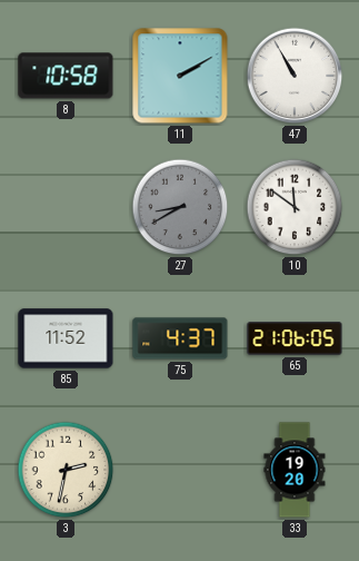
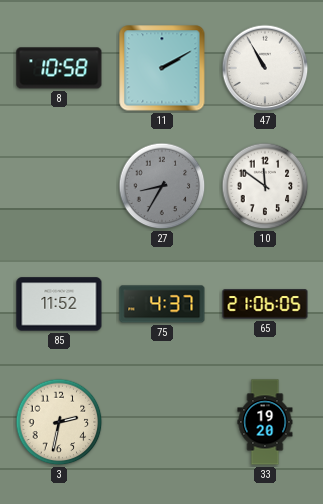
27: 8:40 -> 8:35
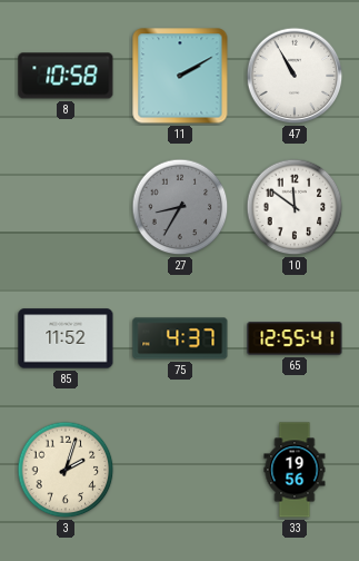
65: 21:06 -> 12:55
3: 2:32 -> 2:03
33: 19:20 -> 19:56
